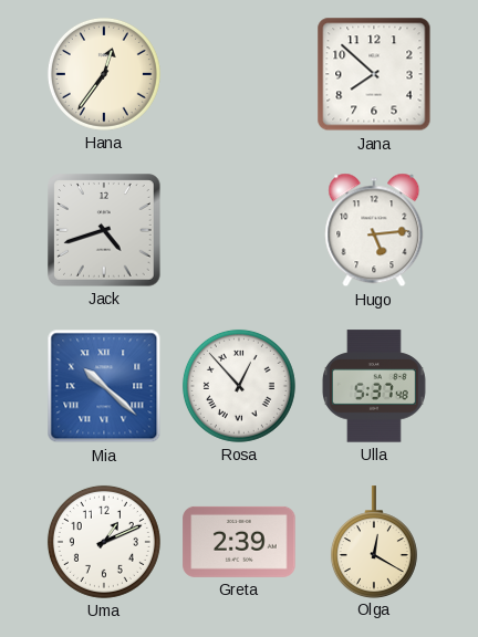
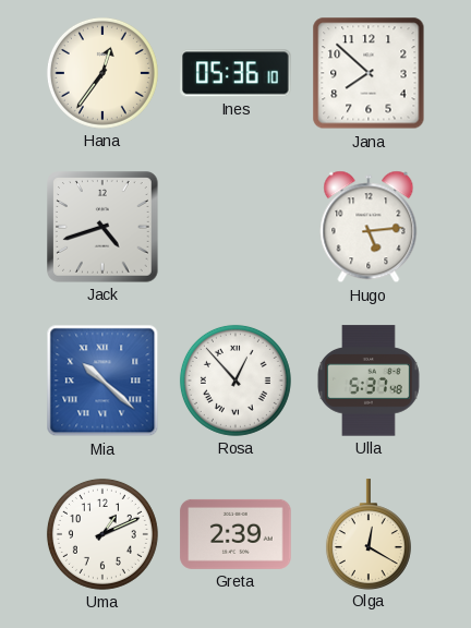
Ines: none -> 05:36
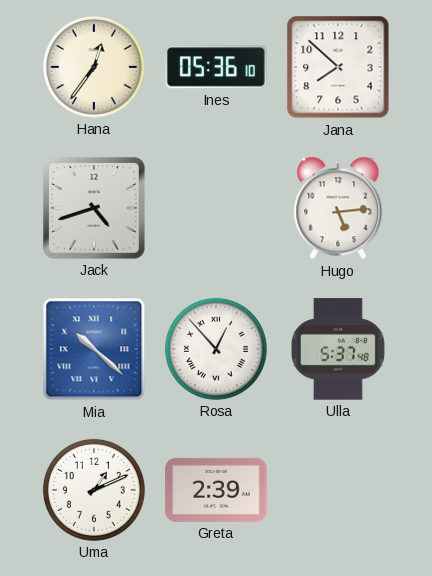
Olga: 12:20 -> none
